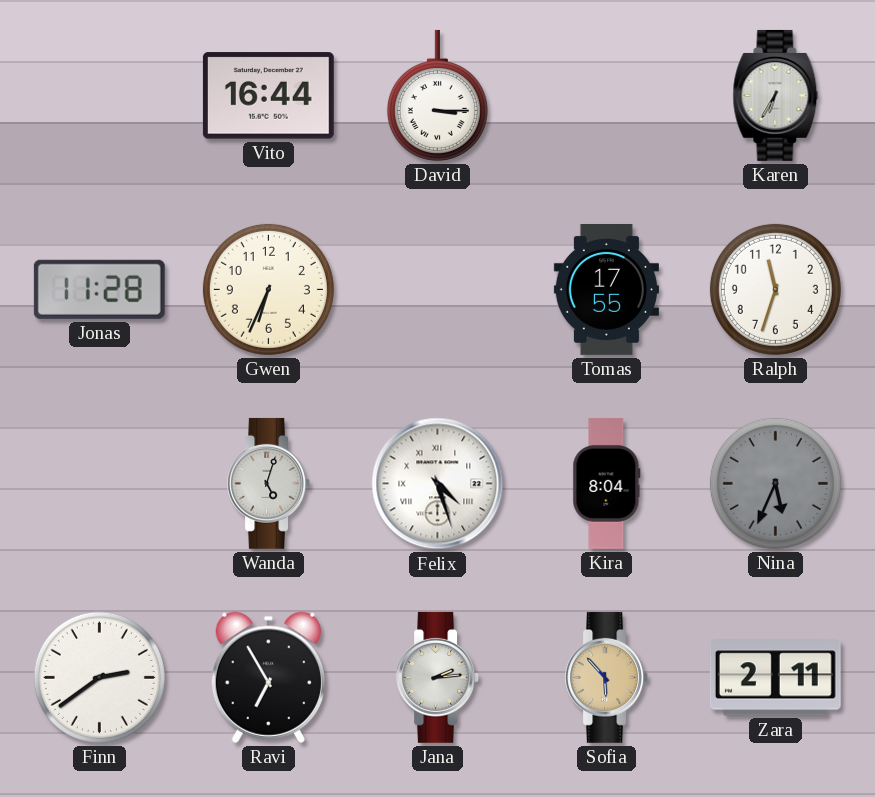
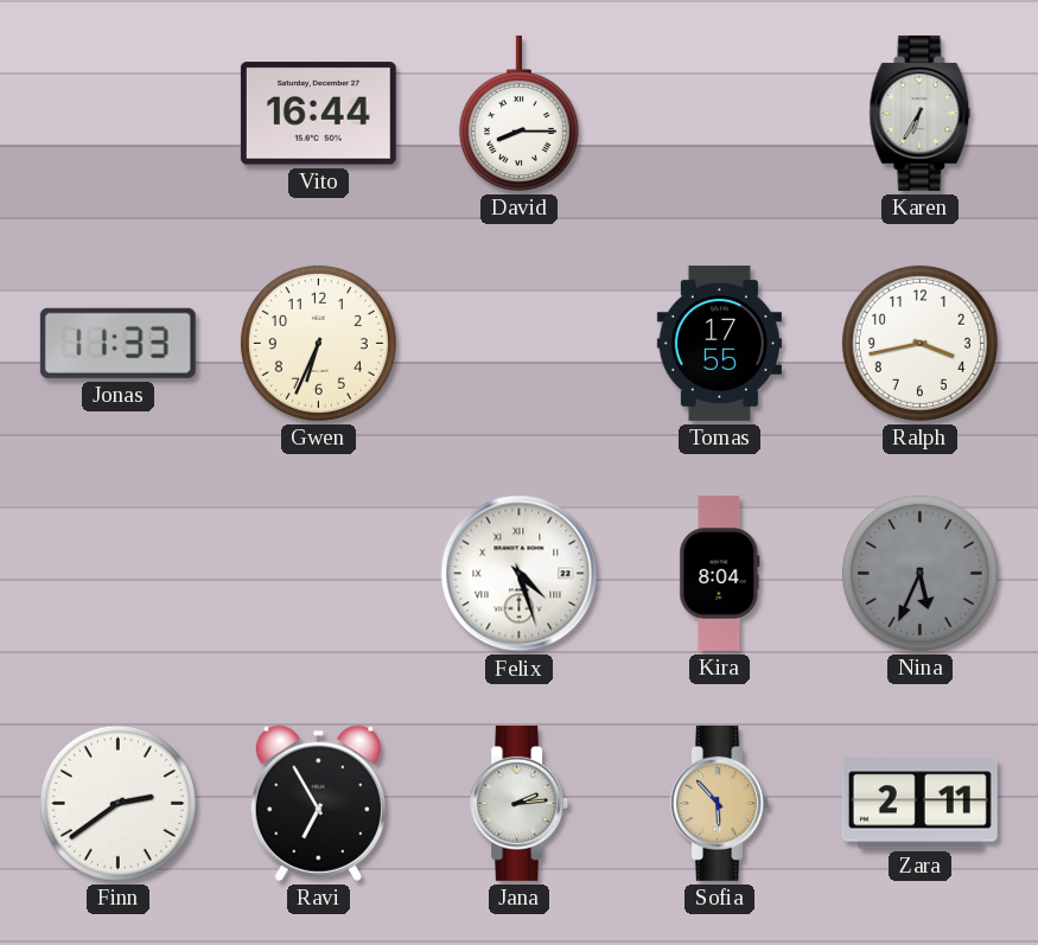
David: 3:15 -> 8:15
Jonas: 11:28 -> 11:33
Ralph: 11:33 -> 3:43
Wanda: 5:03 -> none
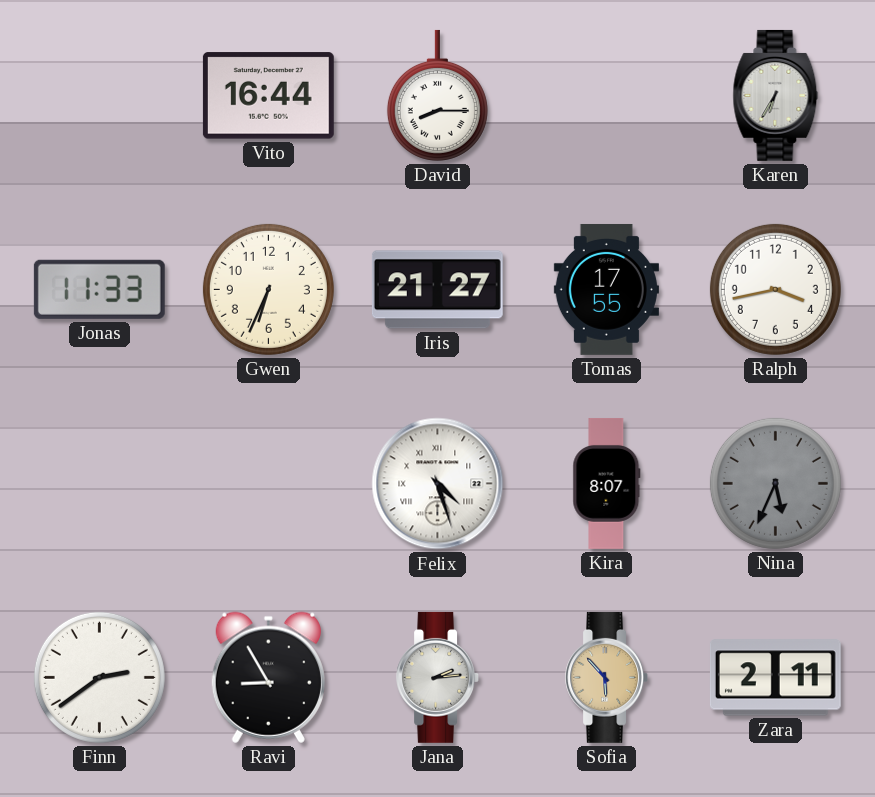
Iris: none -> 21:27
Kira: 8:04 -> 8:07
Ravi: 6:55 -> 8:55
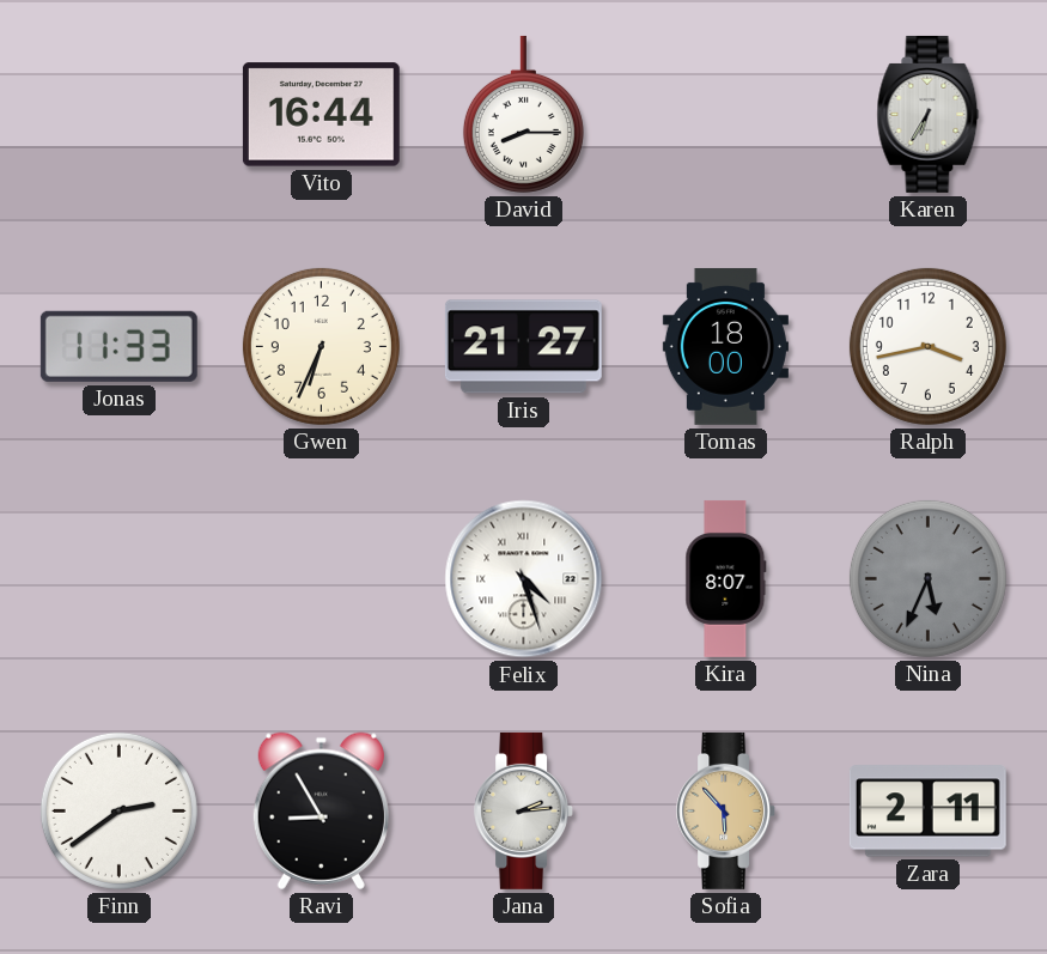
Tomas: 17:55 -> 18:00
